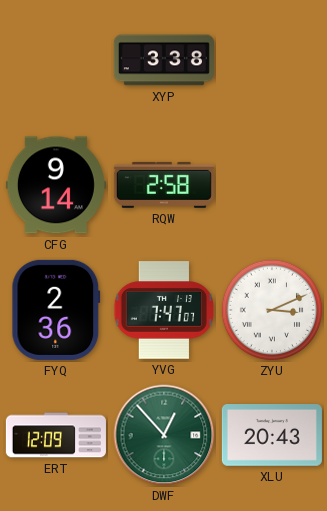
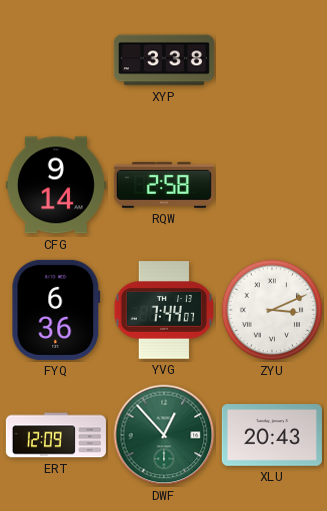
FYQ: 2:36 -> 6:36
YVG: 7:47 -> 7:44
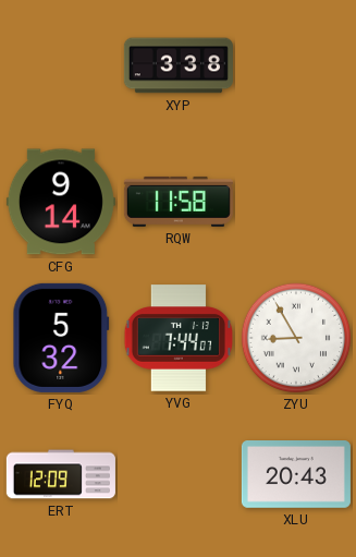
RQW: 2:58 -> 11:58
FYQ: 6:36 -> 5:32
ZYU: 3:11 -> 8:55
DWF: 12:53 -> none
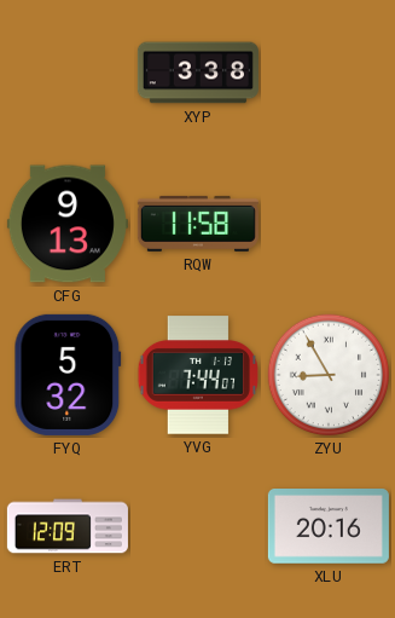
CFG: 9:14 -> 9:13
XLU: 20:43 -> 20:16
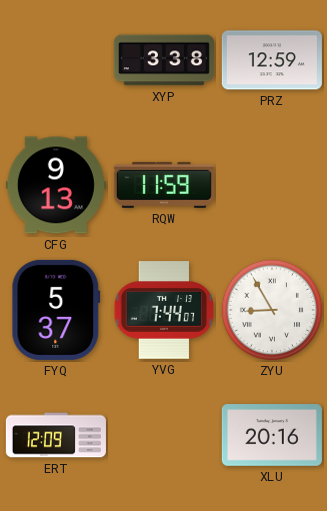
PRZ: none -> 12:59
RQW: 11:58 -> 11:59
FYQ: 5:32 -> 5:37
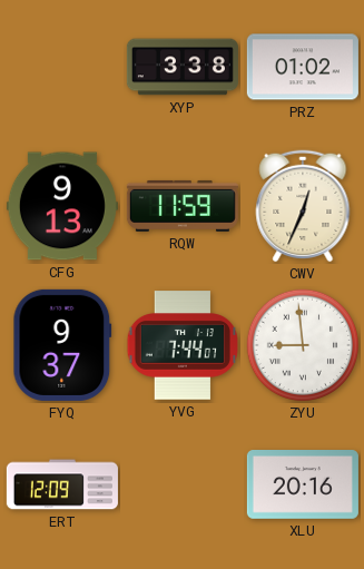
PRZ: 12:59 -> 01:02
CWV: none -> 12:34
FYQ: 5:37 -> 9:37
ZYU: 8:55 -> 8:59
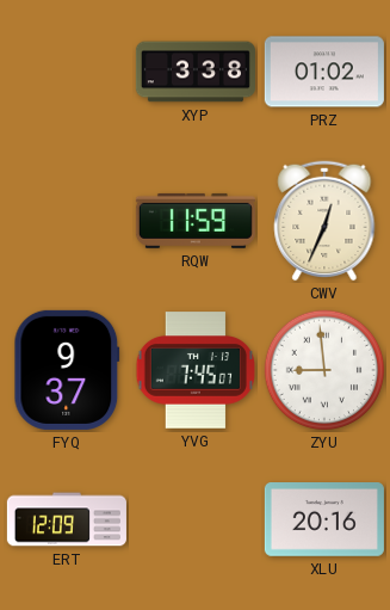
CFG: 9:13 -> none
YVG: 7:44 -> 7:45
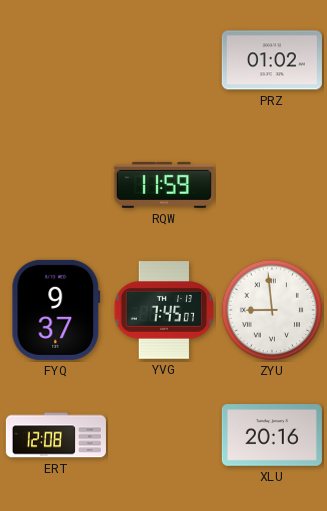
XYP: 3:38 -> none
CWV: 12:34 -> none
ERT: 12:09 -> 12:08
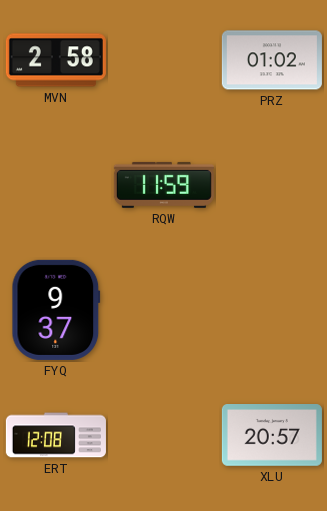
MVN: none -> 2:58
YVG: 7:45 -> none
ZYU: 8:59 -> none
XLU: 20:16 -> 20:57
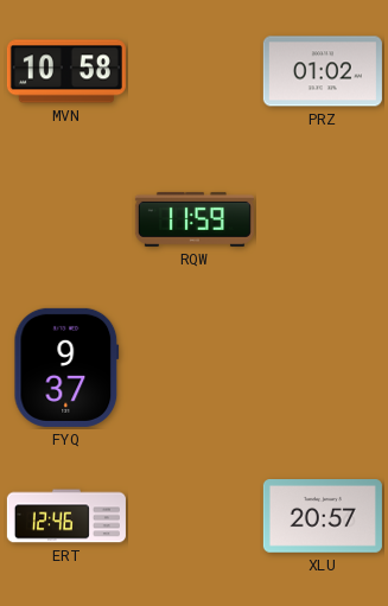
MVN: 2:58 -> 10:58
ERT: 12:08 -> 12:46
